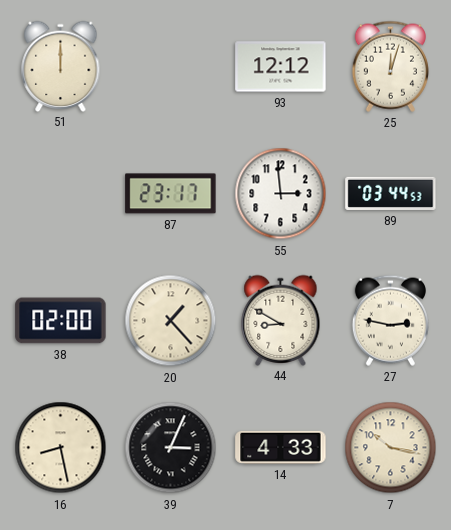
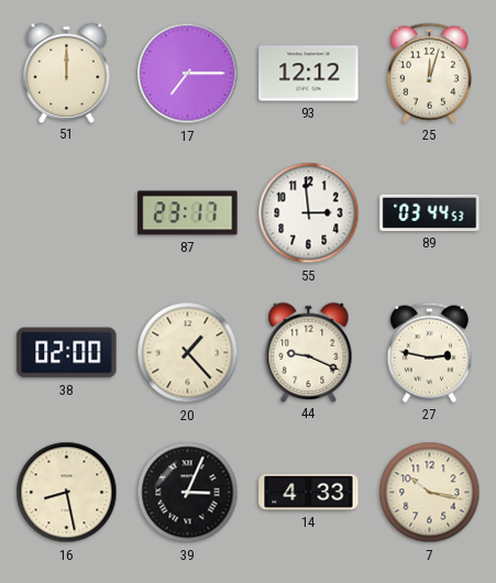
17: none -> 7:15
44: 8:50 -> 9:19
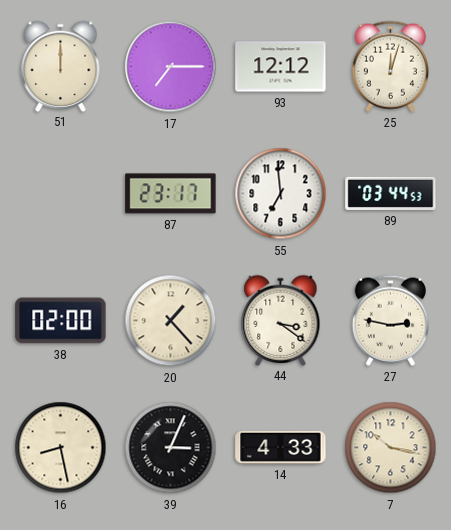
55: 2:59 -> 6:59
44: 9:19 -> 3:21
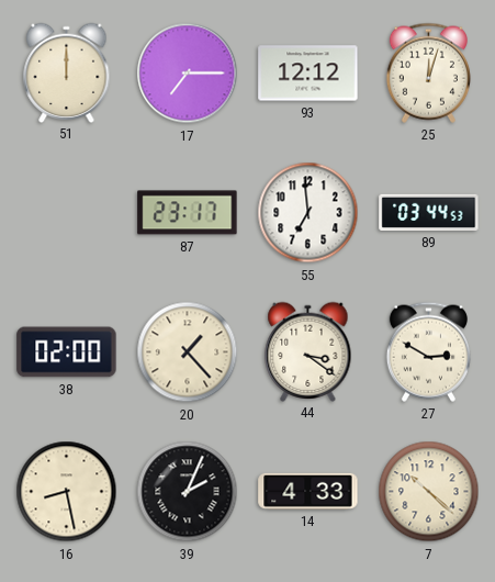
27: 2:47 -> 2:50
39: 3:04 -> 2:04
7: 10:17 -> 10:22
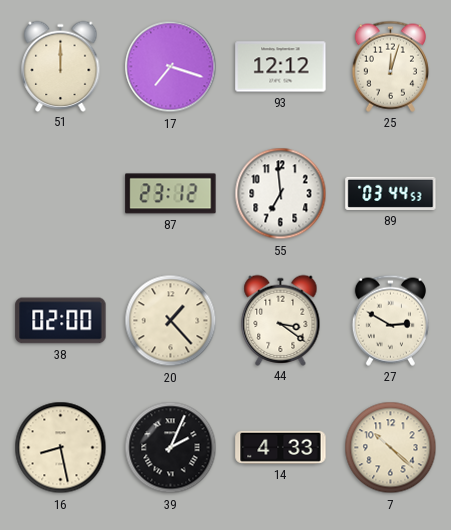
17: 7:15 -> 7:18
87: 23:17 -> 23:12
